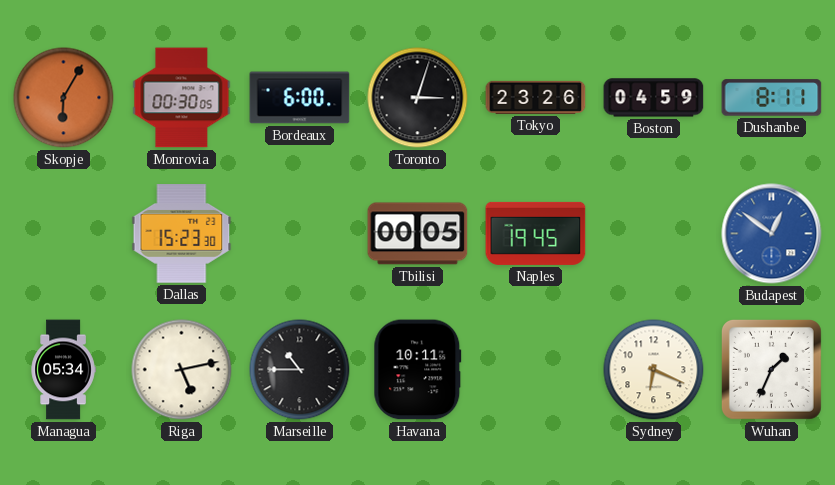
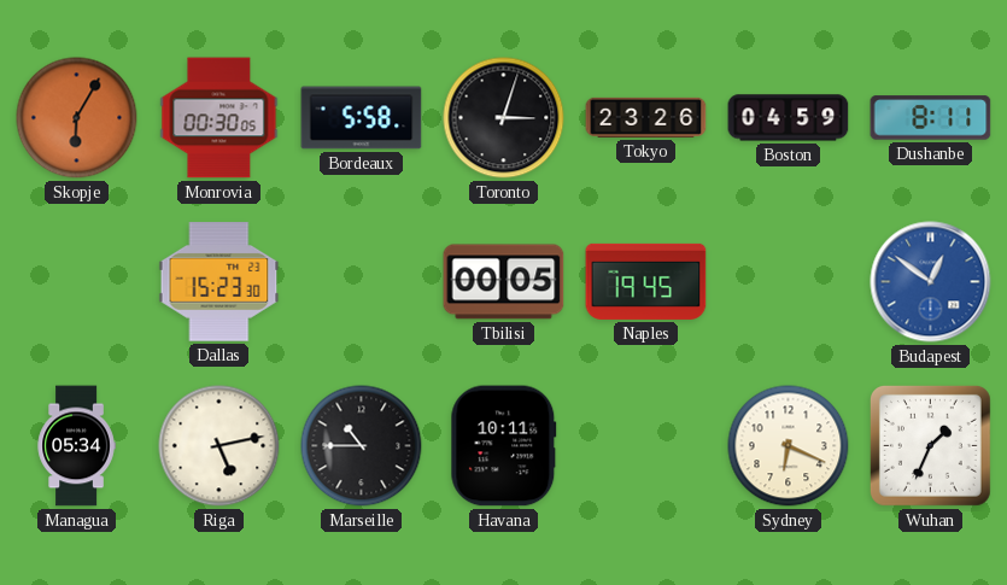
Bordeaux: 6:00 -> 5:58
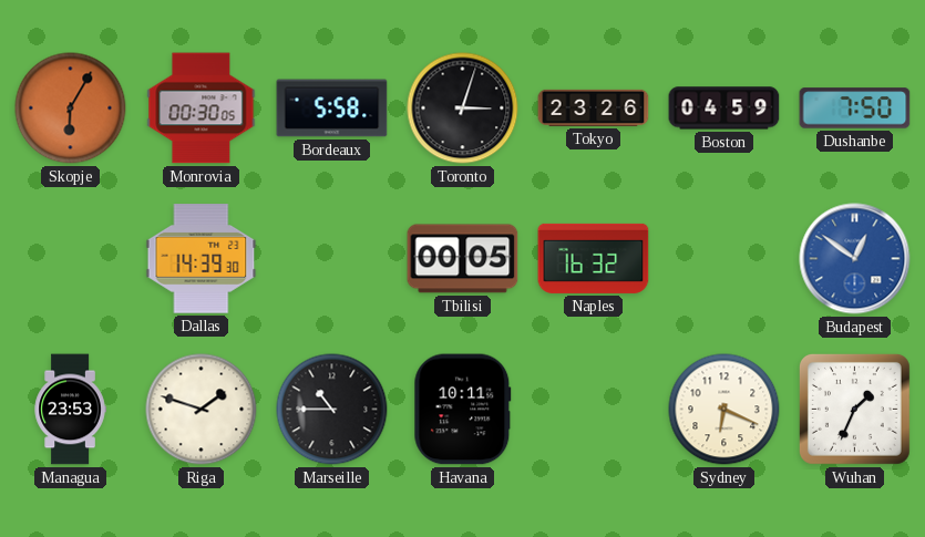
Dushanbe: 8:11 -> 7:50
Dallas: 15:23 -> 14:39
Naples: 19:45 -> 16:32
Managua: 05:34 -> 23:53
Riga: 5:13 -> 1:48
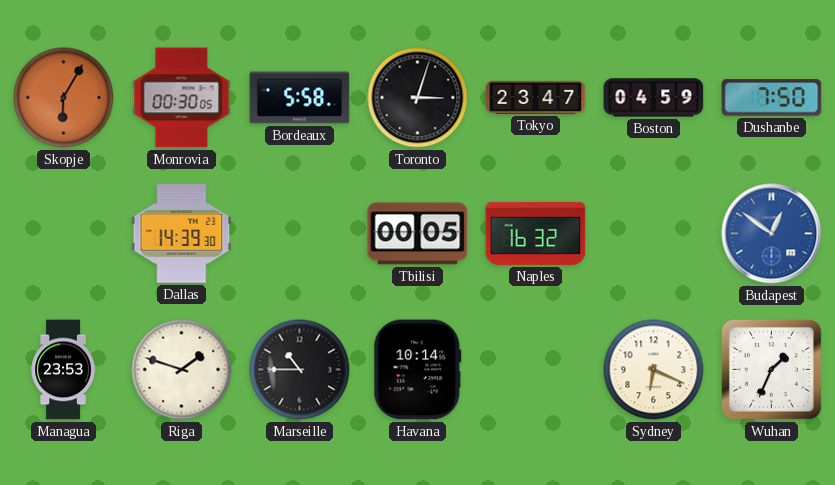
Tokyo: 23:26 -> 23:47
Havana: 10:11 -> 10:14
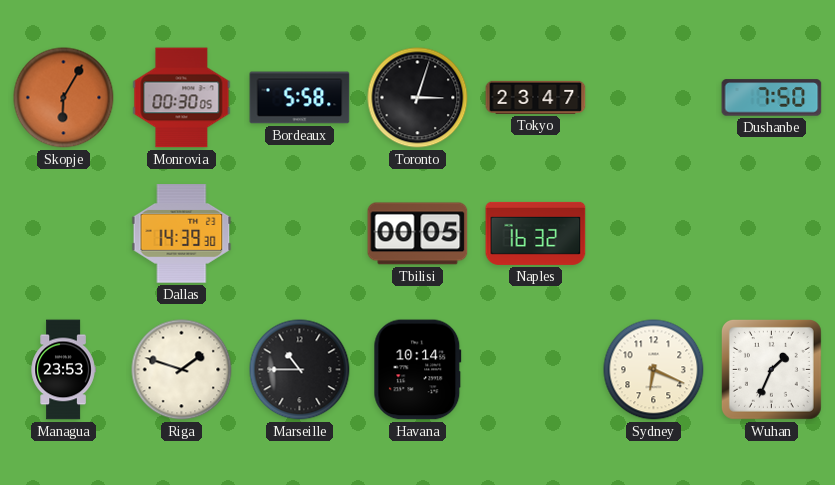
Boston: 04:59 -> none
Budapest: 12:51 -> none
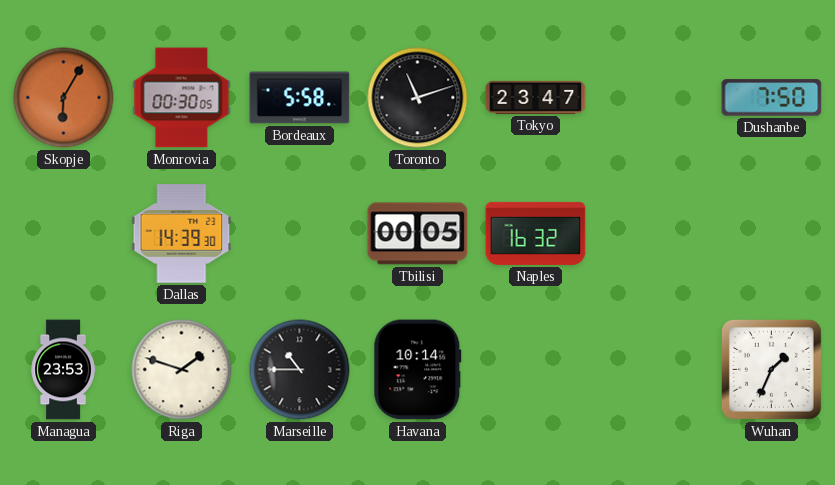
Toronto: 3:03 -> 11:12
Sydney: 6:19 -> none
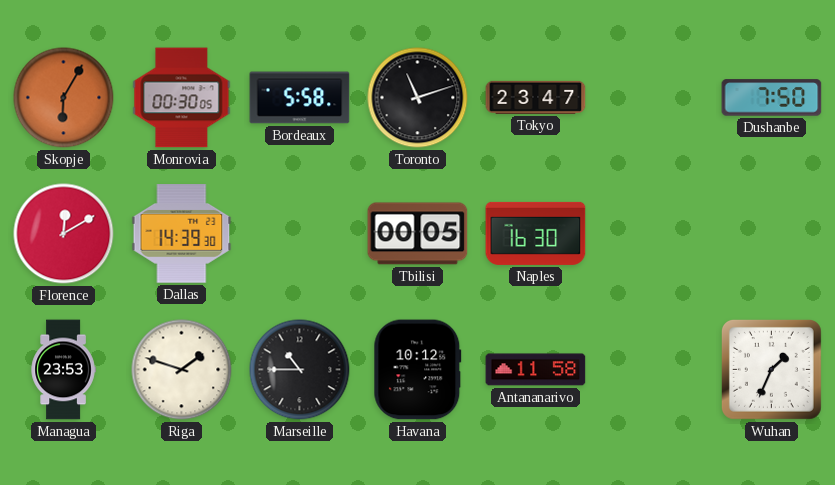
Florence: none -> 12:10
Naples: 16:32 -> 16:30
Havana: 10:14 -> 10:12
Antananarivo: none -> 11:58
